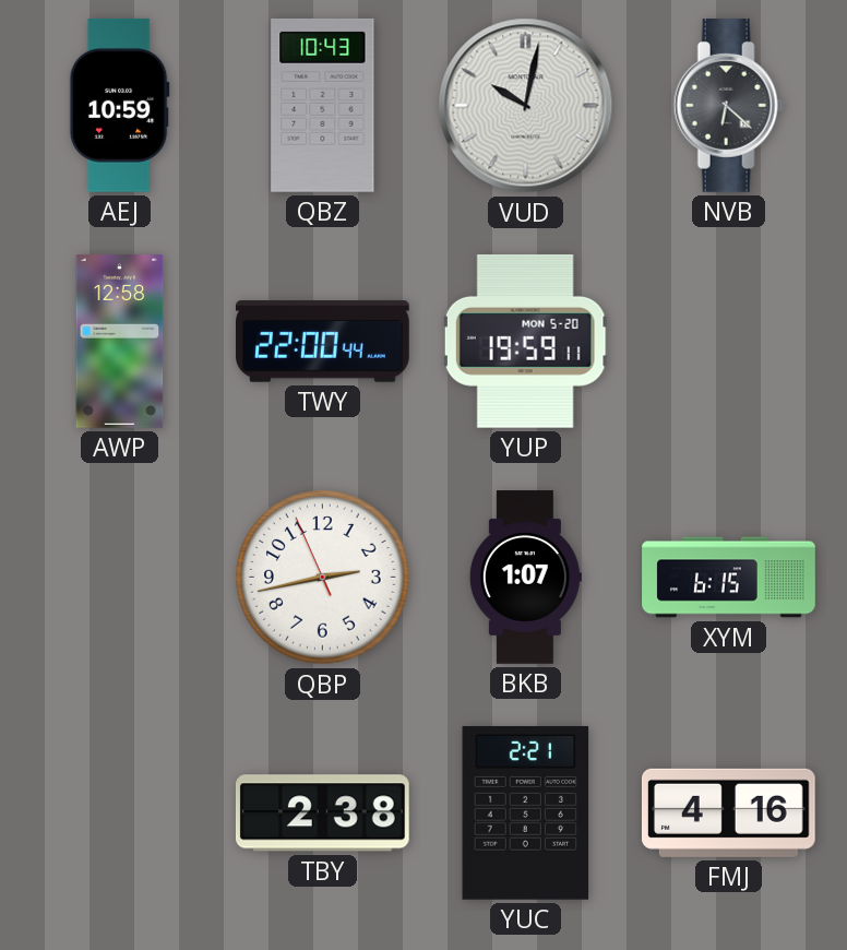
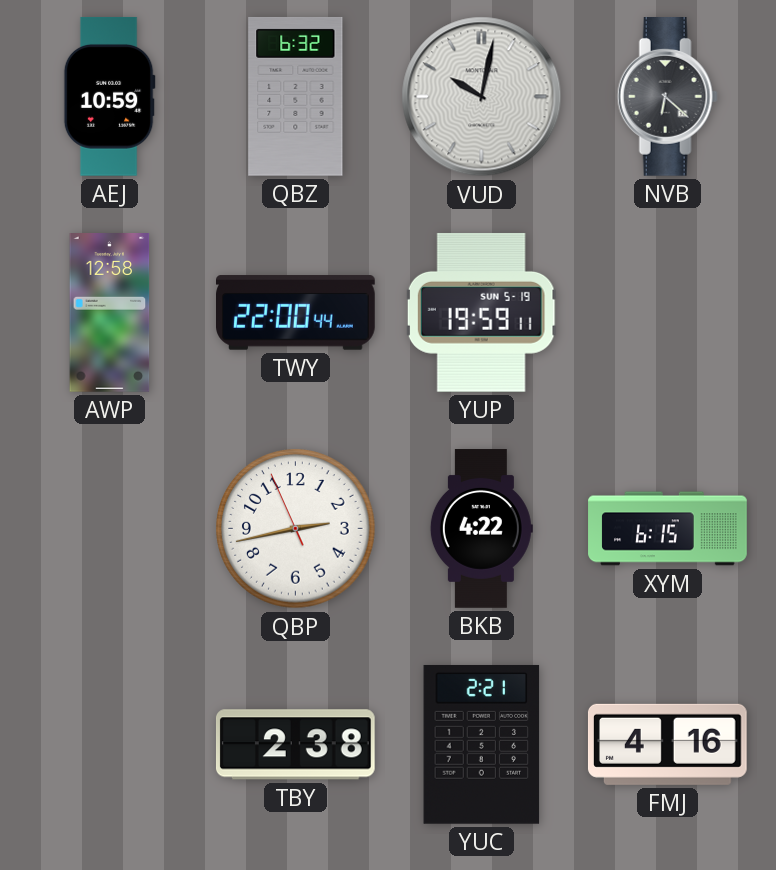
QBZ: 10:43 -> 6:32
YUP date: MON 5-20 -> SUN 5-19
BKB: 1:07 -> 4:22
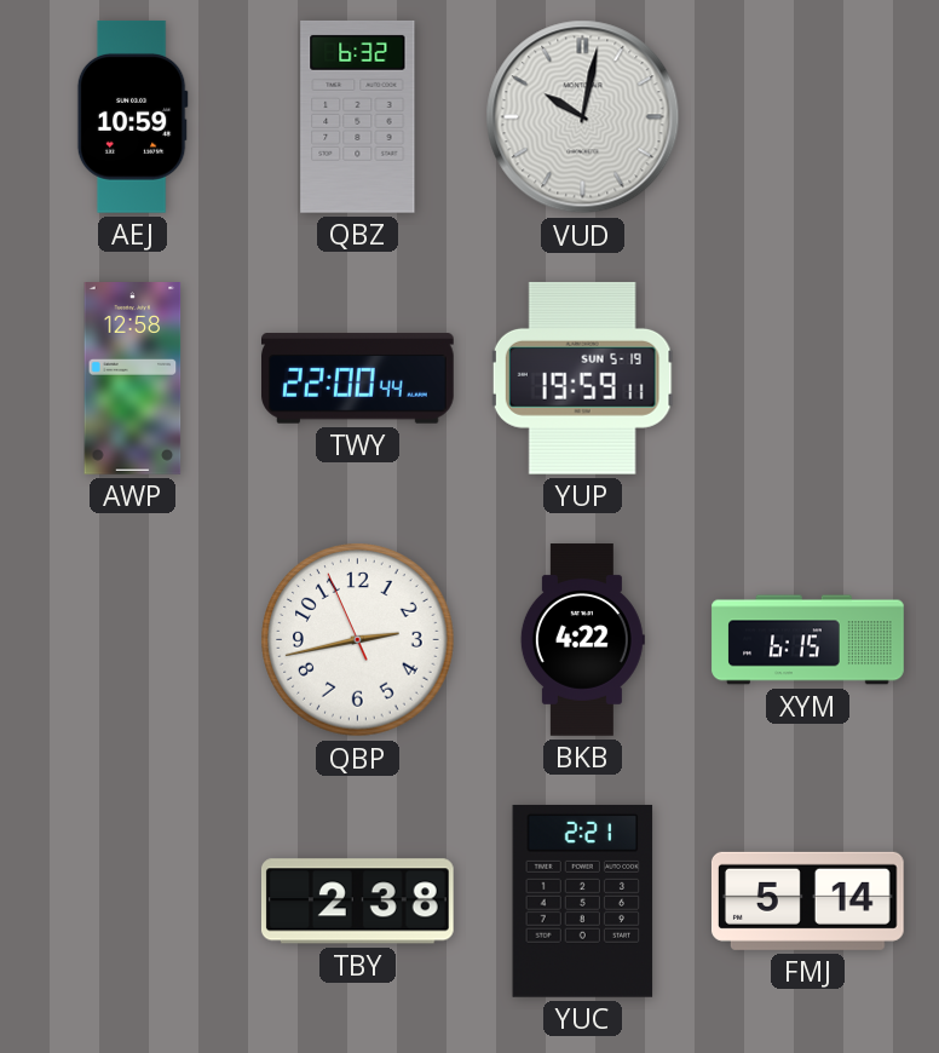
NVB: 6:22 -> none
FMJ: 4:16 -> 5:14
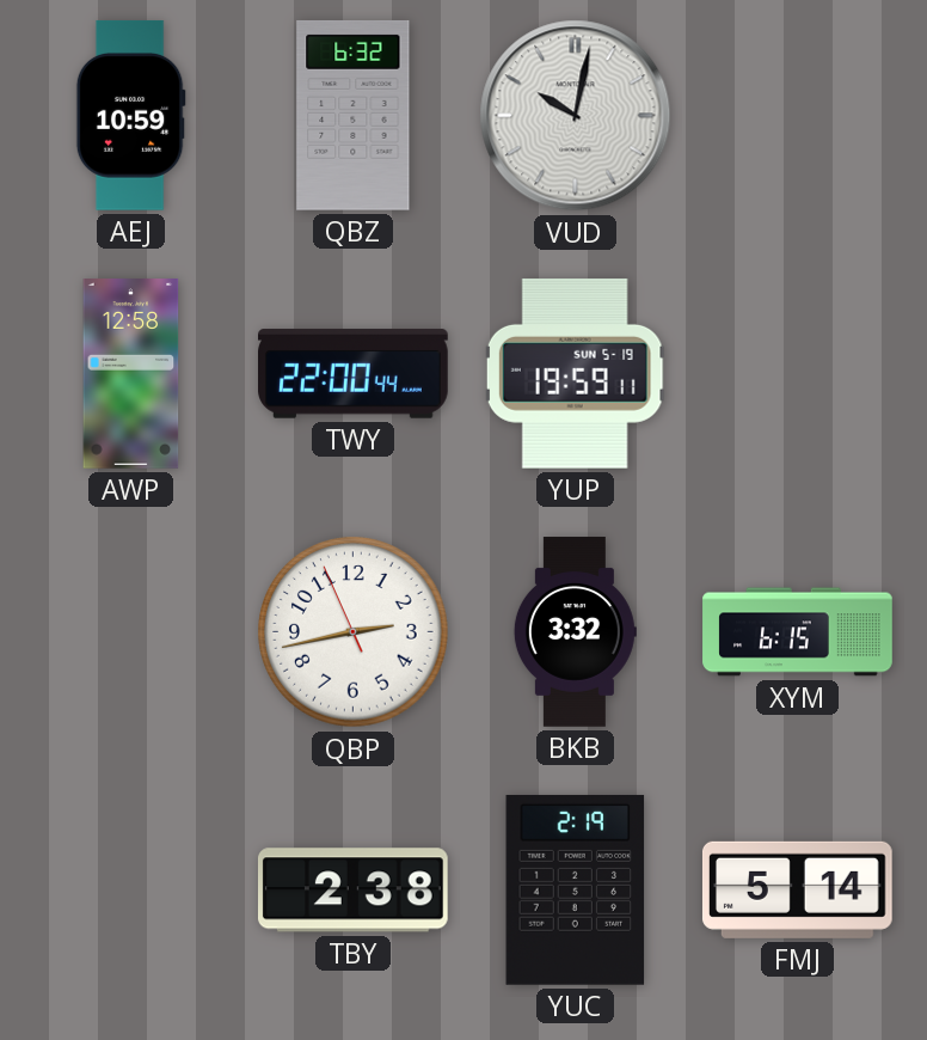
BKB: 4:22 -> 3:32
YUC: 2:21 -> 2:19
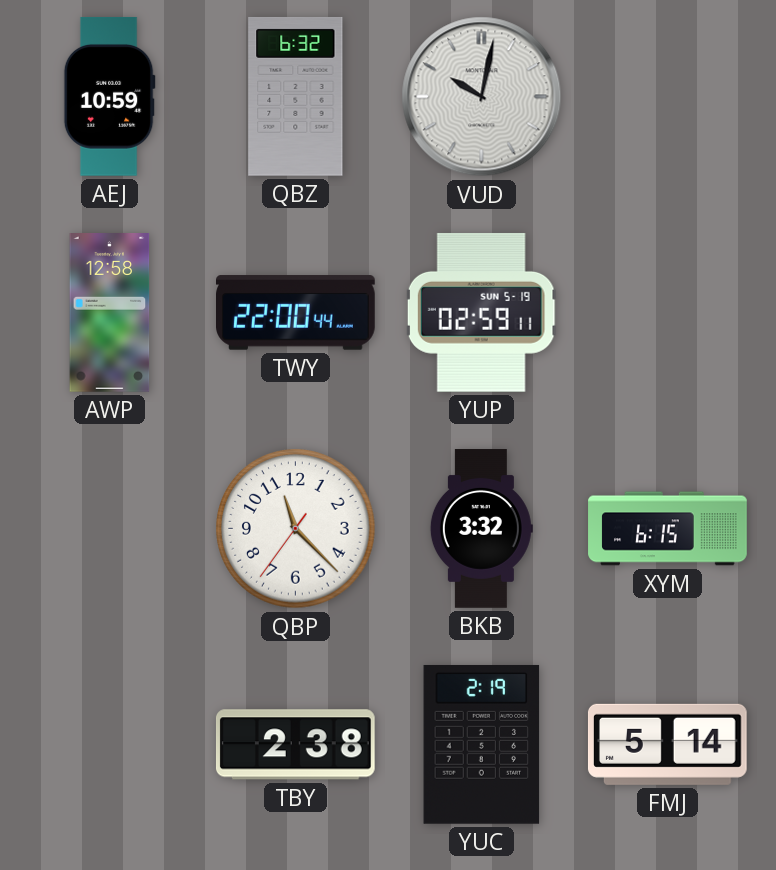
YUP: 19:59 -> 02:59
QBP: 2:42 -> 11:22
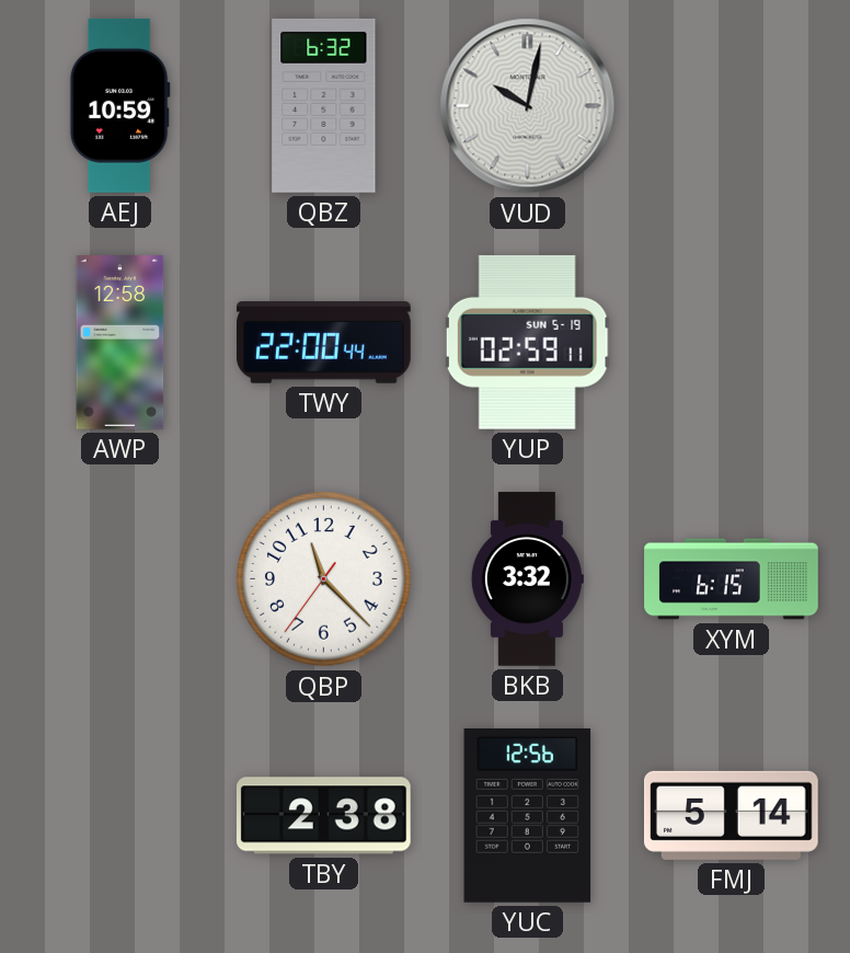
YUC: 2:19 -> 12:56
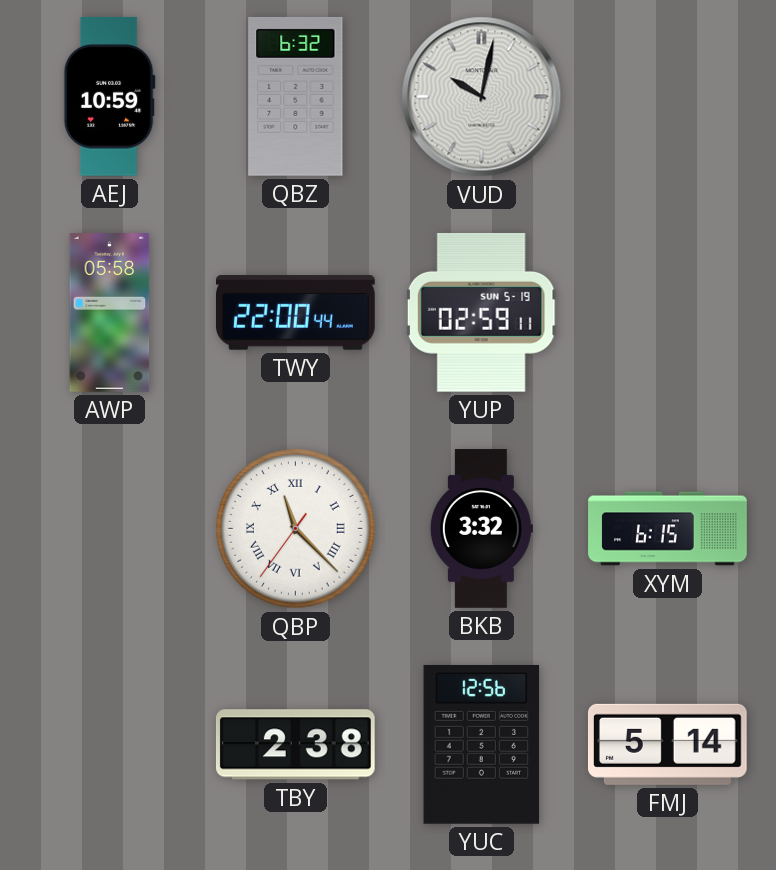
AWP: 12:58 -> 05:58
QBP numerals: Arabic -> Roman
